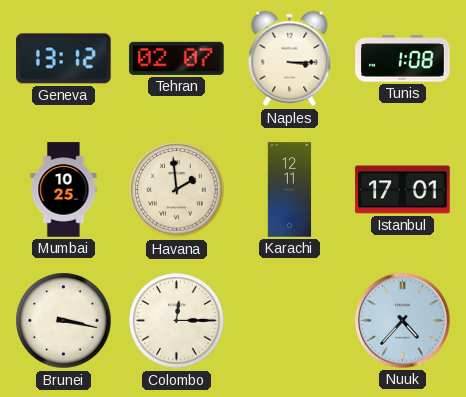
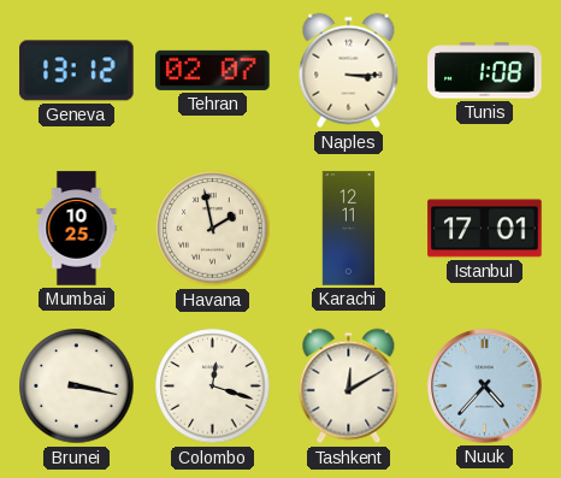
Havana: 1:59 -> 1:58
Colombo: 12:15 -> 12:18
Tashkent: none -> 12:10
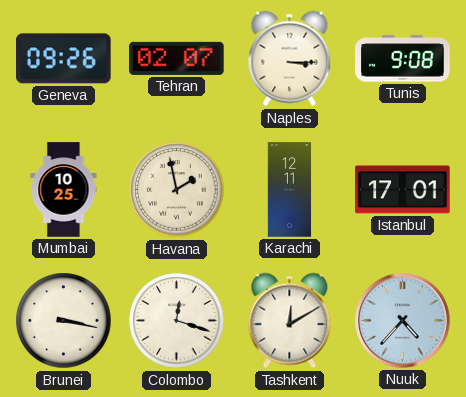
Geneva: 13:12 -> 09:26
Tunis: 1:08 -> 9:08
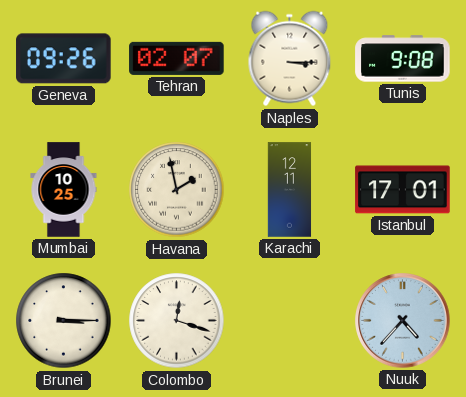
Brunei: 3:17 -> 3:15
Tashkent: 12:10 -> none
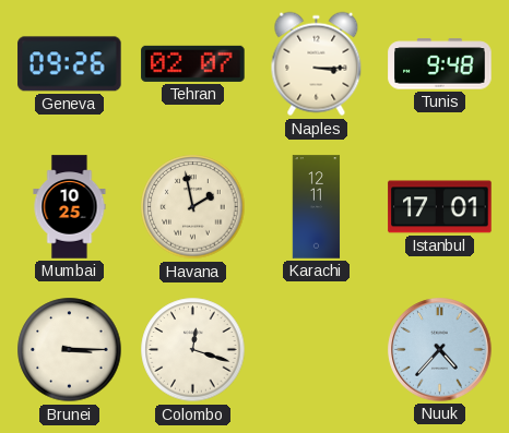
Tunis: 9:08 -> 9:48
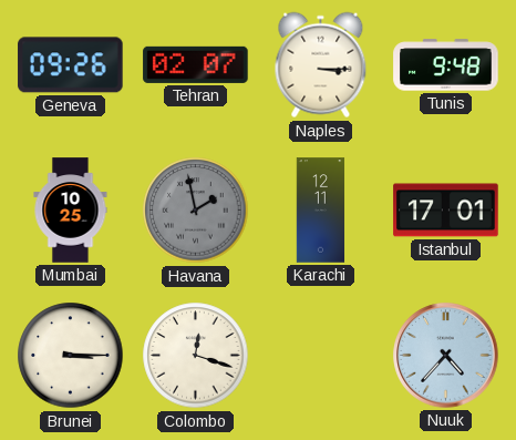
Havana dial: cream -> grey
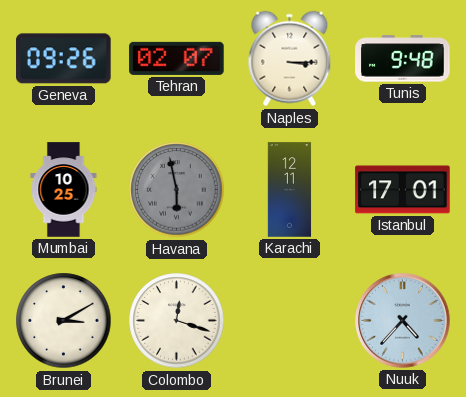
Havana: 1:58 -> 5:58
Brunei: 3:15 -> 3:10
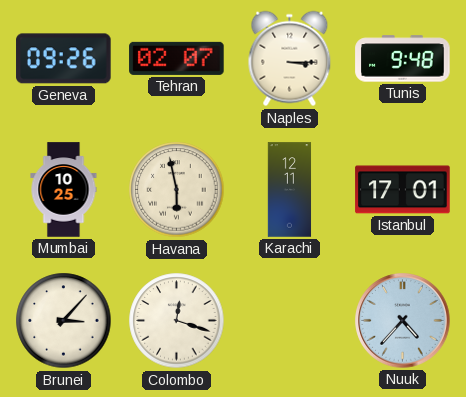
Havana dial: grey -> cream
Brunei: 3:10 -> 3:07
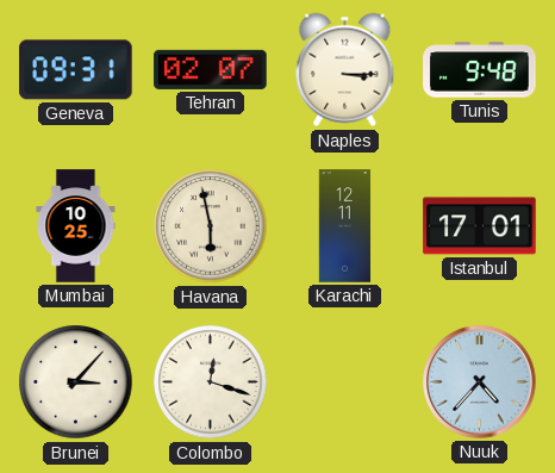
Geneva: 09:26 -> 09:31
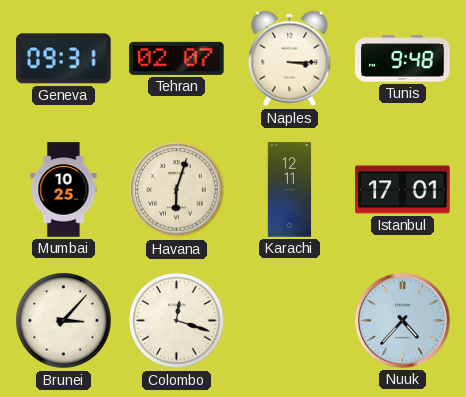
Havana: 5:58 -> 6:03
